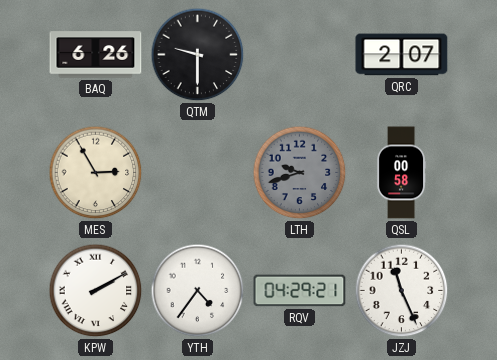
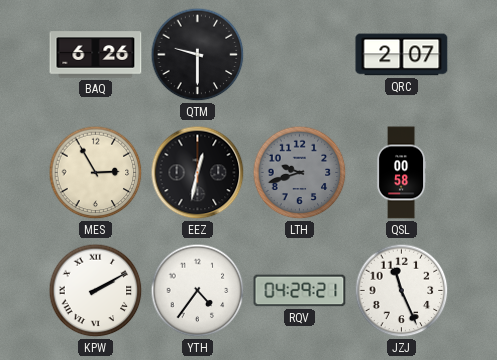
EEZ: none -> 12:32
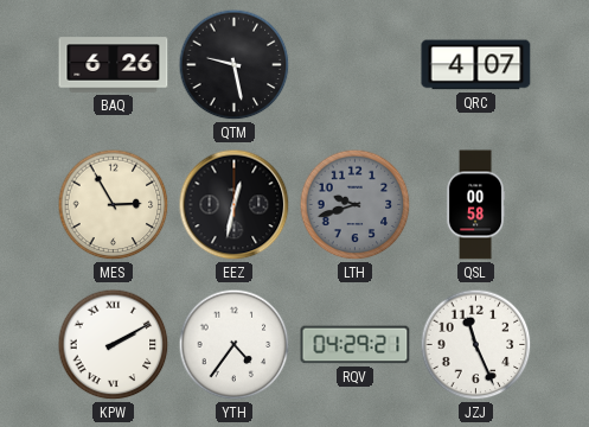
QTM: 9:30 -> 9:28
QRC: 2:07 -> 4:07
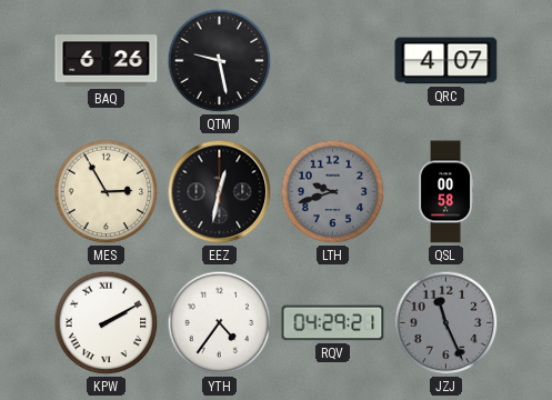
JZJ dial: white -> grey
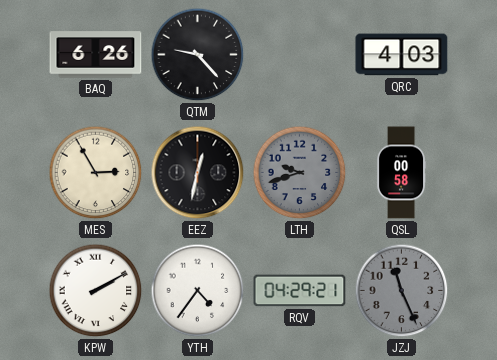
QTM: 9:28 -> 9:23
QRC: 4:07 -> 4:03
